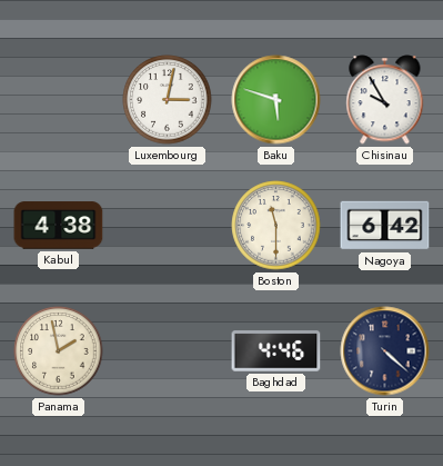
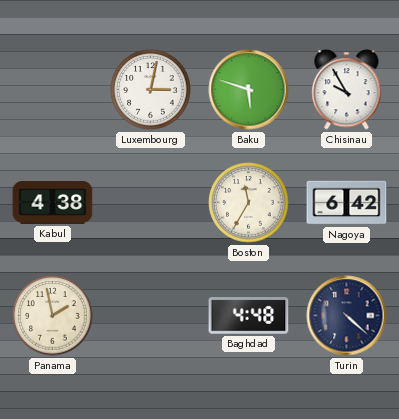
Boston: 11:30 -> 11:35
Baghdad: 4:46 -> 4:48
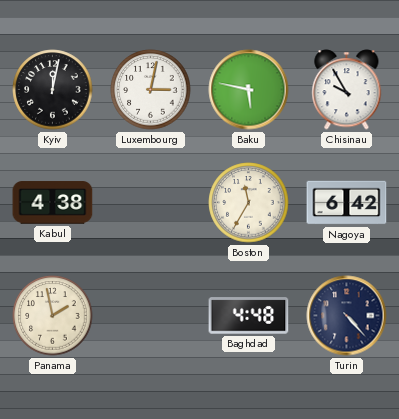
Kyiv: none -> 12:02
Baku: 5:48 -> 5:47
Turin: 4:22 -> 4:23
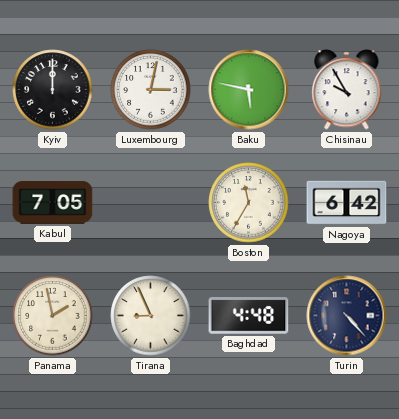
Kyiv: 12:02 -> 12:00
Kabul: 4:38 -> 7:05
Tirana: none -> 8:56
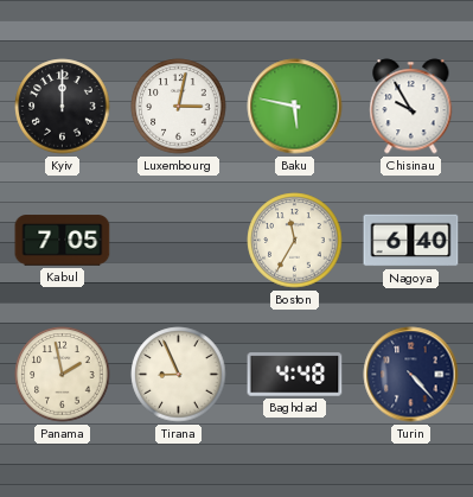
Nagoya: 6:42 -> 6:40
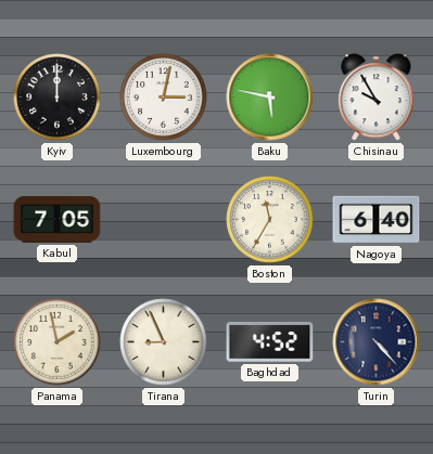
Baghdad: 4:48 -> 4:52
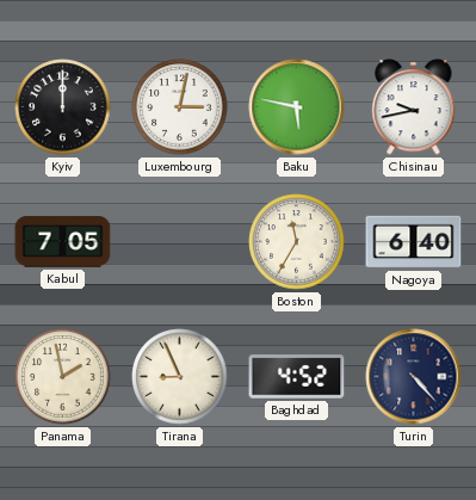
Chisinau: 9:55 -> 9:43
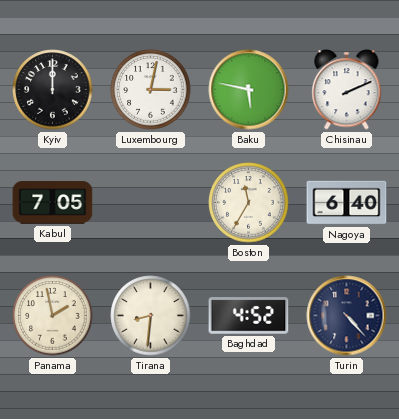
Chisinau: 9:43 -> 2:11
Tirana: 8:56 -> 8:31
